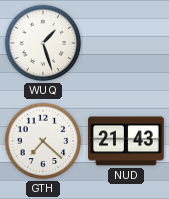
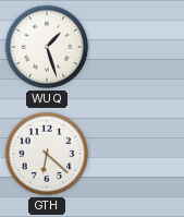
GTH: 7:22 -> 6:22
NUD: 21:43 -> none
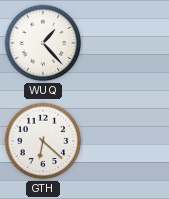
WUQ: 1:27 -> 1:23
